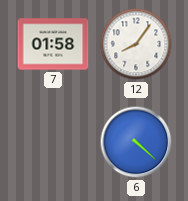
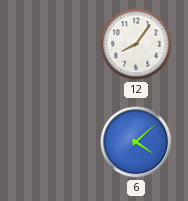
7: 01:58 -> none
6: 4:22 -> 4:08
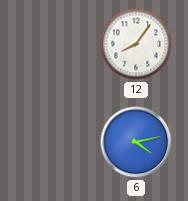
6: 4:08 -> 4:13
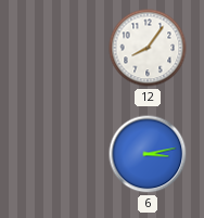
6: 4:13 -> 3:13
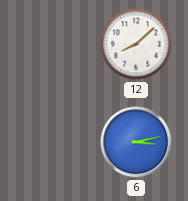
12: 8:06 -> 8:08
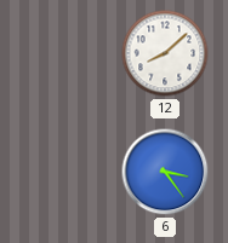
6: 3:13 -> 3:24
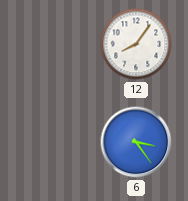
12: 8:08 -> 8:06
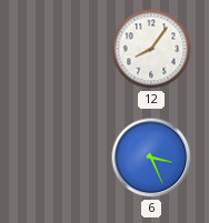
6: 3:24 -> 3:26
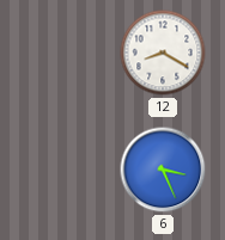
12: 8:06 -> 8:20
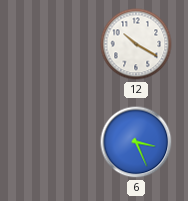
12: 8:20 -> 10:20
